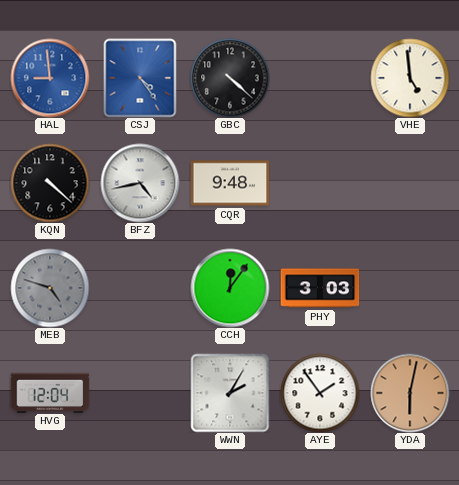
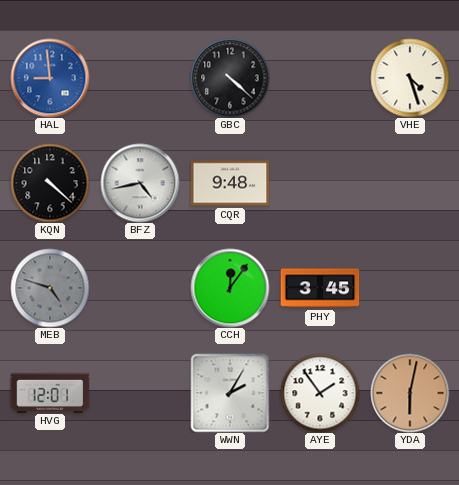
CSJ: 4:24 -> none
VHE: 4:59 -> 4:27
PHY: 3:03 -> 3:45
HVG: 12:04 -> 12:01
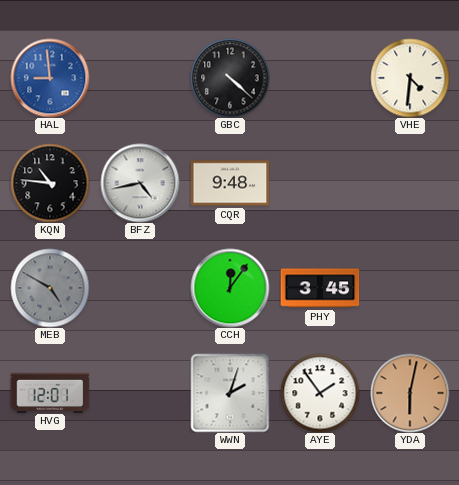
VHE: 4:27 -> 4:31
KQN: 4:22 -> 10:46
MEB: 4:48 -> 4:50
WWN: 2:05 -> 2:03
